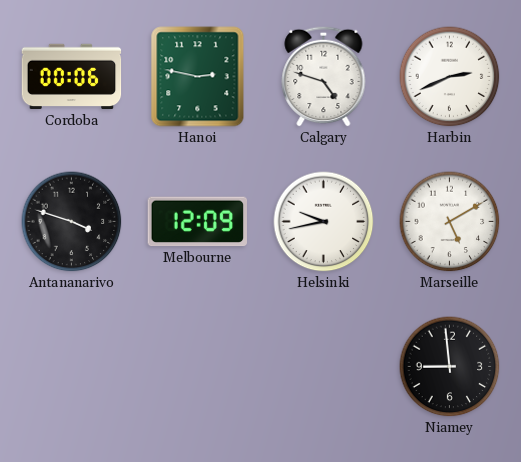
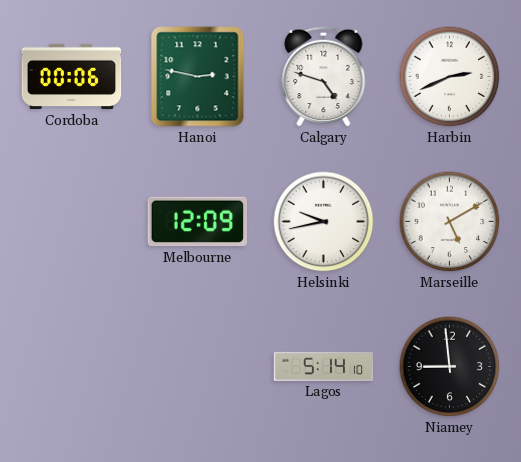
Antananarivo: 3:48 -> none
Lagos: none -> 5:14
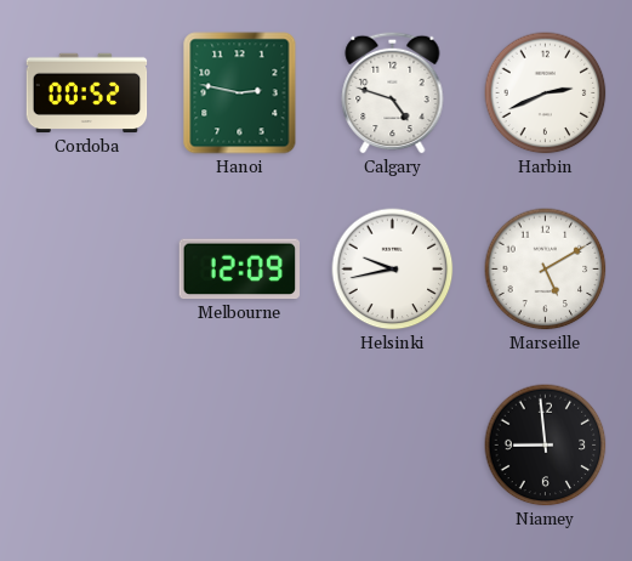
Cordoba: 00:06 -> 00:52
Lagos: 5:14 -> none
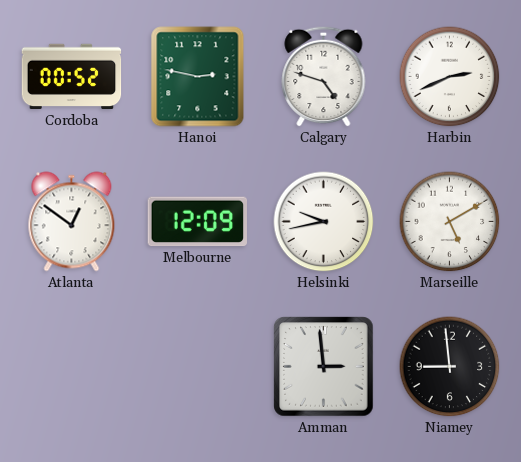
Atlanta: none -> 12:51
Amman: none -> 2:59
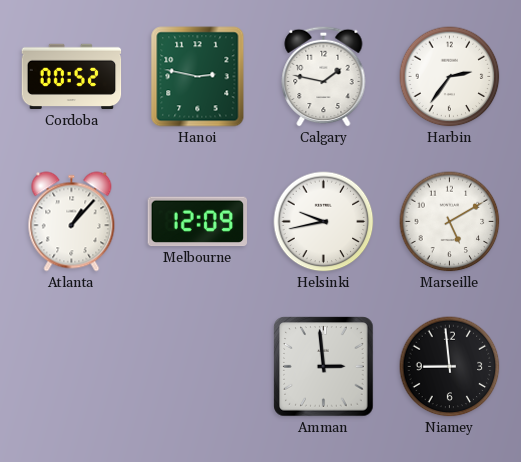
Calgary: 4:48 -> 1:47
Harbin: 2:41 -> 2:36
Atlanta: 12:51 -> 1:07
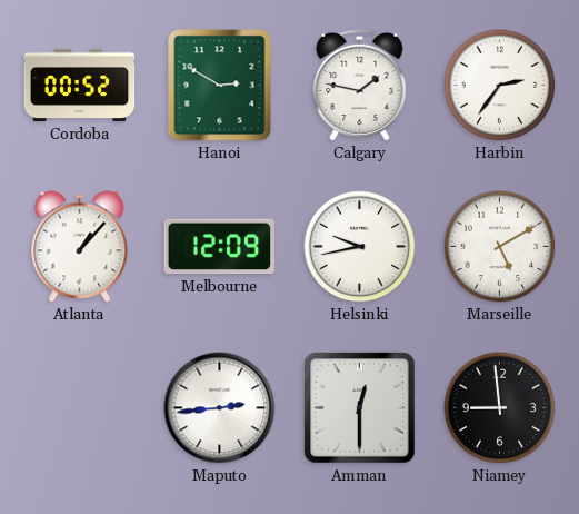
Hanoi: 2:47 -> 2:50
Maputo: none -> 2:44
Amman: 2:59 -> 12:30
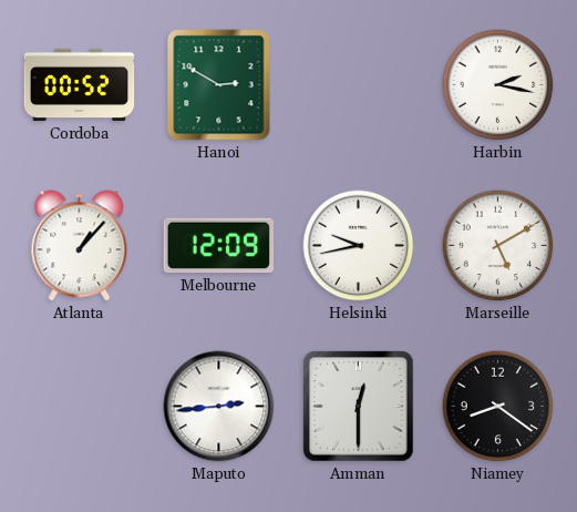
Calgary: 1:47 -> none
Harbin: 2:36 -> 2:17
Niamey: 8:59 -> 8:21
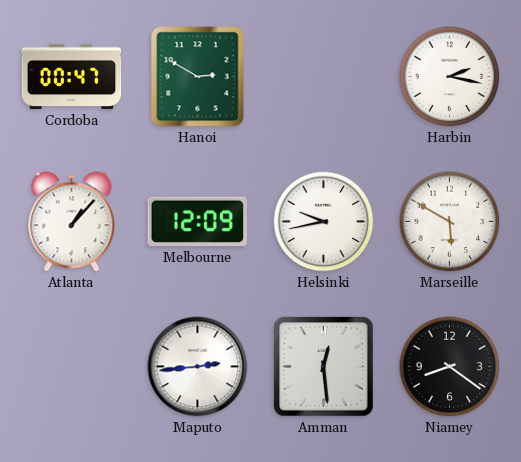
Cordoba: 00:52 -> 00:47
Marseille: 5:10 -> 5:50
Amman: 12:30 -> 12:29
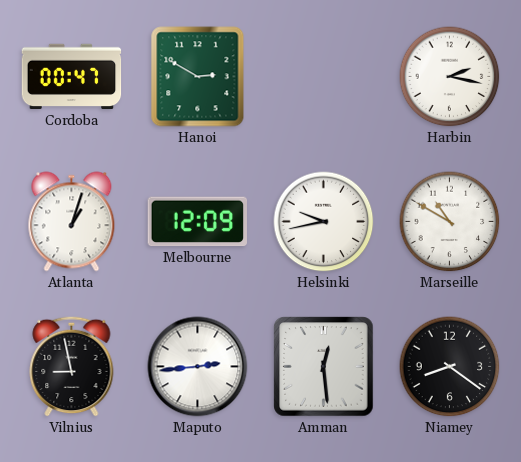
Atlanta: 1:07 -> 1:03
Marseille: 5:50 -> 10:50
Vilnius: none -> 8:58
